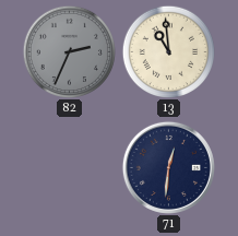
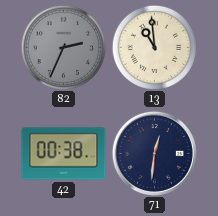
42: none -> 00:38
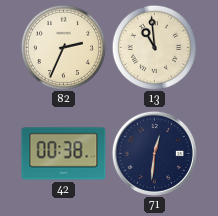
82 dial: grey -> cream
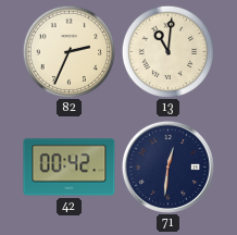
13: 10:59 -> 11:01
42: 00:38 -> 00:42
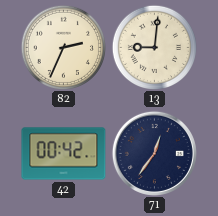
13: 11:01 -> 9:01
71: 12:31 -> 12:36
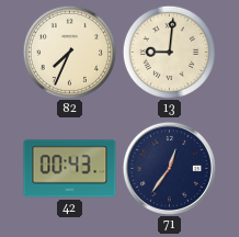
82: 2:34 -> 7:34
42: 00:42 -> 00:43
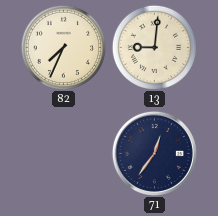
42: 00:43 -> none
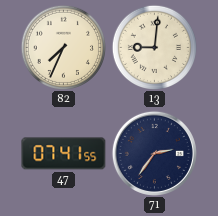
47: none -> 07:41
71: 12:36 -> 2:36
